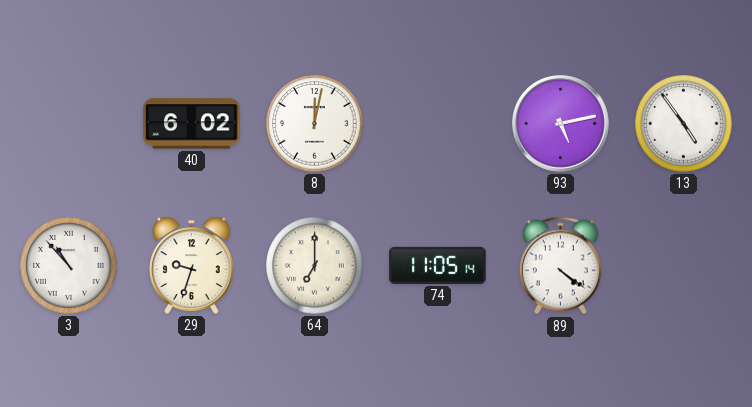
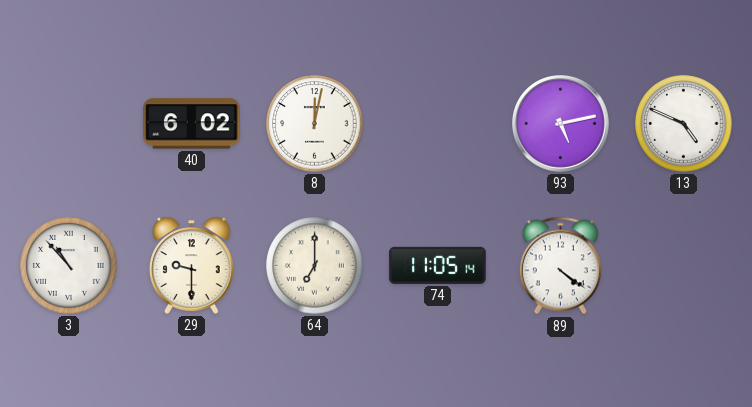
13: 4:54 -> 4:49
29: 9:33 -> 9:30
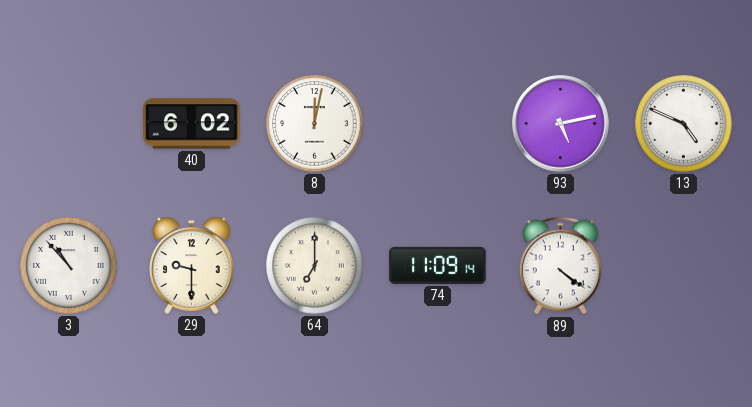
74: 11:05 -> 11:09
